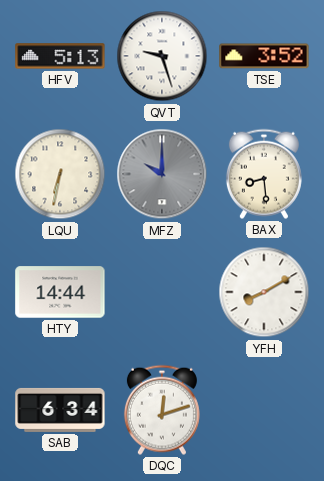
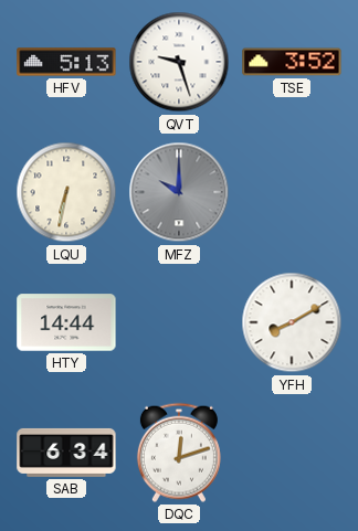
BAX: 8:29 -> none
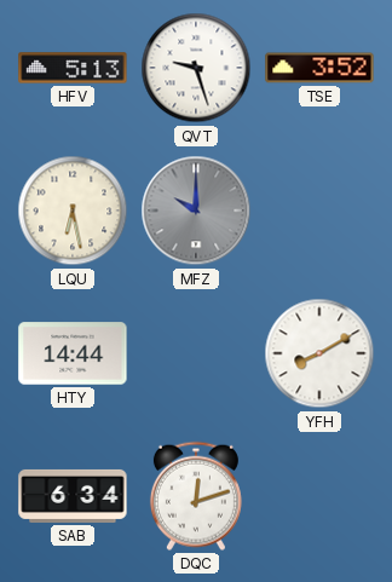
LQU: 6:32 -> 6:28
